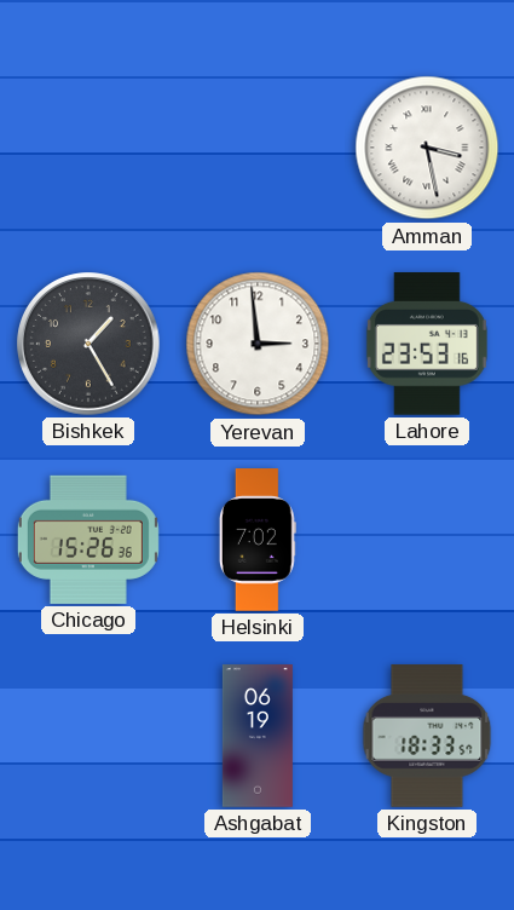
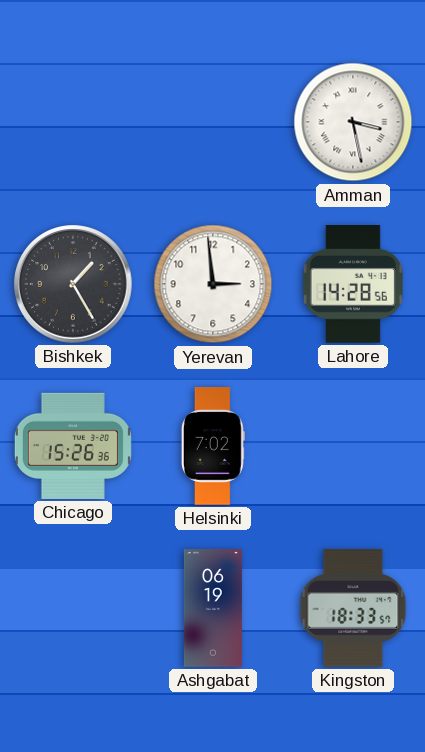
Lahore: 23:53 -> 14:28
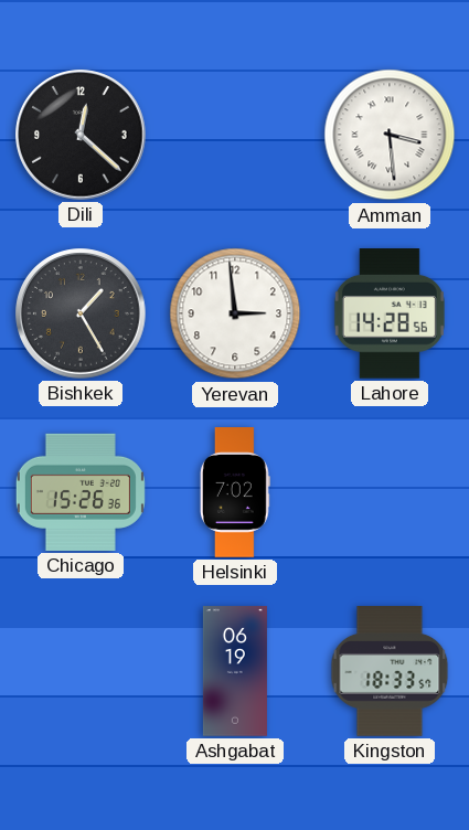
Dili: none -> 12:22
Amman: 3:28 -> 3:29
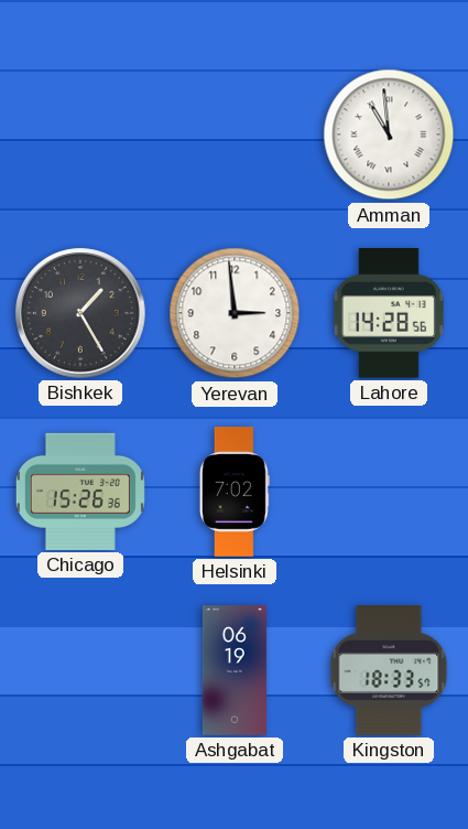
Dili: 12:22 -> none
Amman: 3:29 -> 10:59
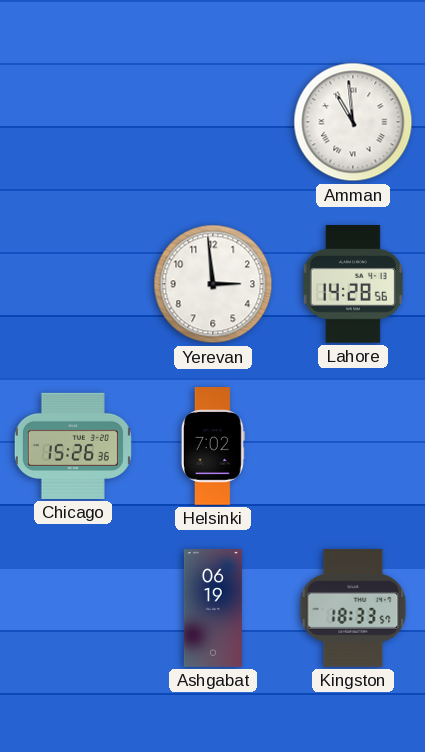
Bishkek: 1:25 -> none
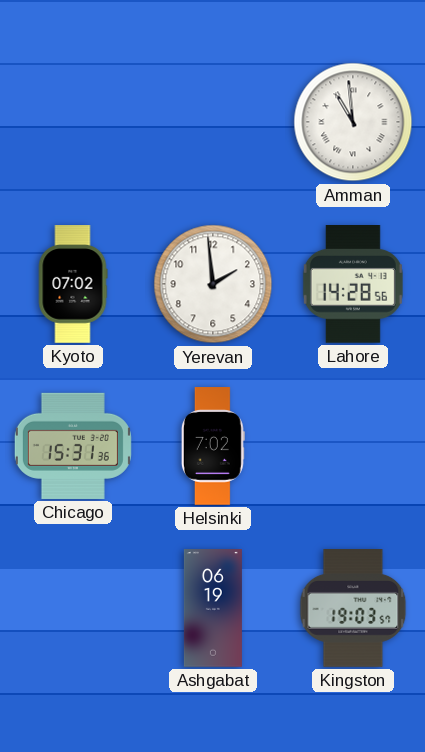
Kyoto: none -> 07:02
Yerevan: 2:59 -> 1:59
Chicago: 15:26 -> 15:31
Kingston: 18:33 -> 19:03
